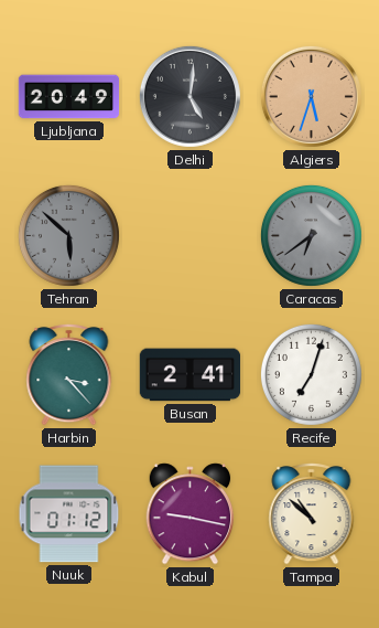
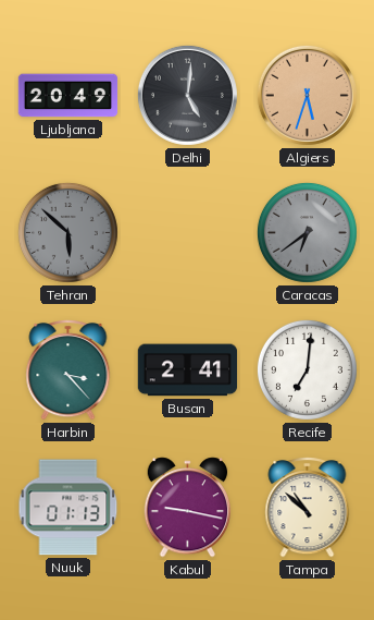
Recife: 7:03 -> 7:01
Nuuk: 01:12 -> 01:13
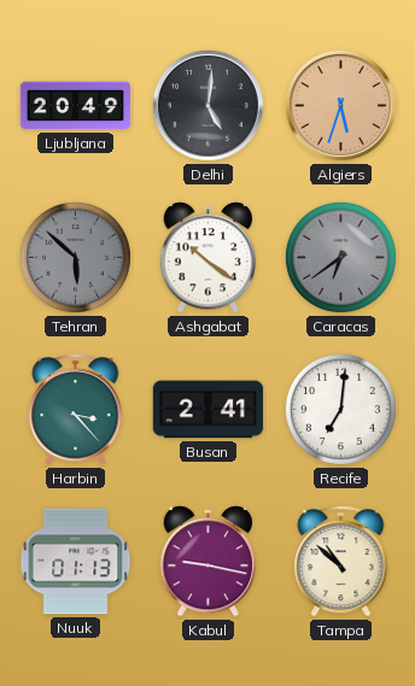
Ashgabat: none -> 10:21
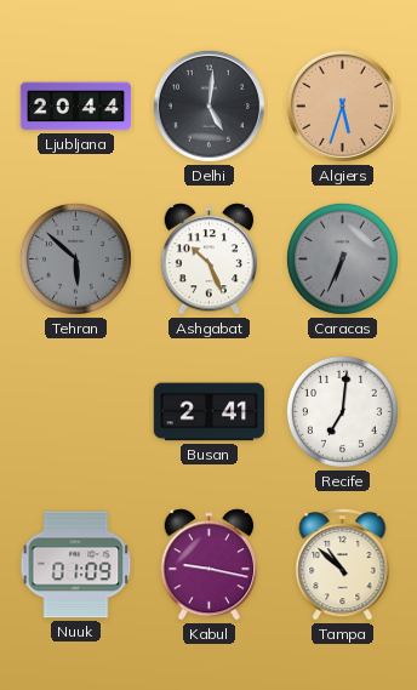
Ljubljana: 20:49 -> 20:44
Ashgabat: 10:21 -> 10:26
Caracas: 6:39 -> 6:34
Harbin: 3:23 -> none
Nuuk: 01:13 -> 01:09
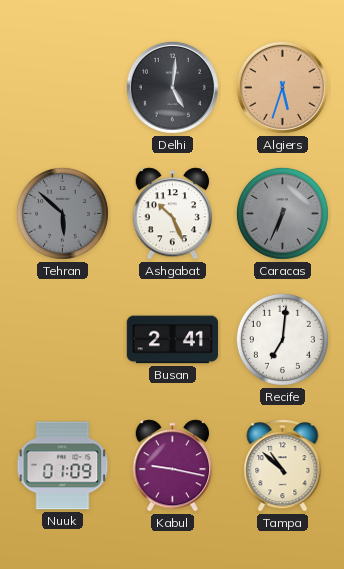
Ljubljana: 20:44 -> none
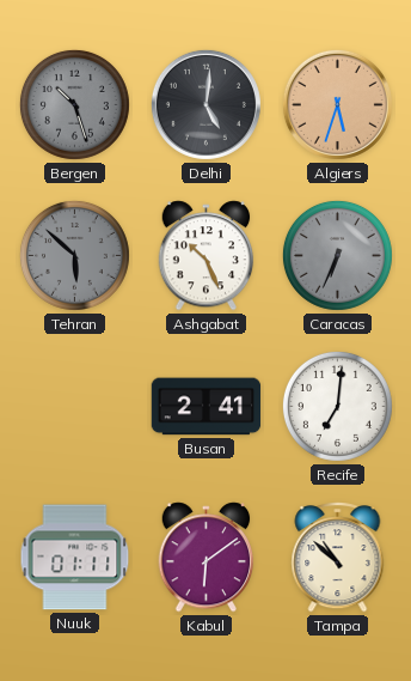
Bergen: none -> 10:27
Nuuk: 01:09 -> 01:11
Kabul: 9:17 -> 6:09
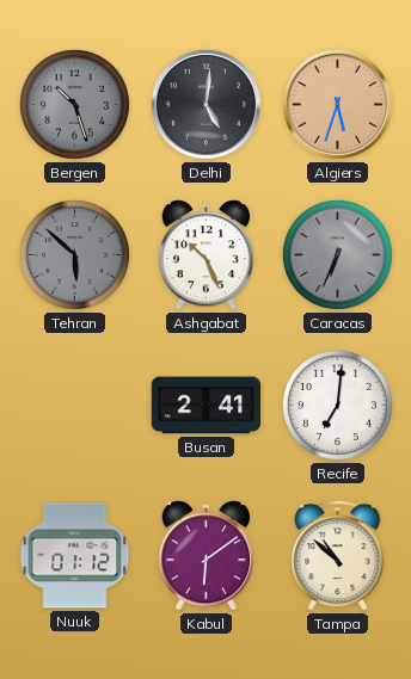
Nuuk: 01:11 -> 01:12
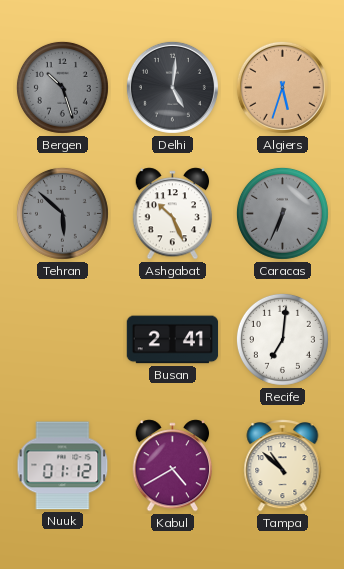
Kabul: 6:09 -> 4:40
